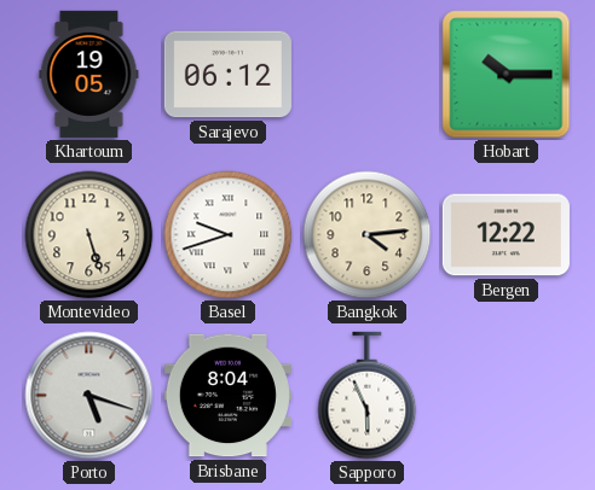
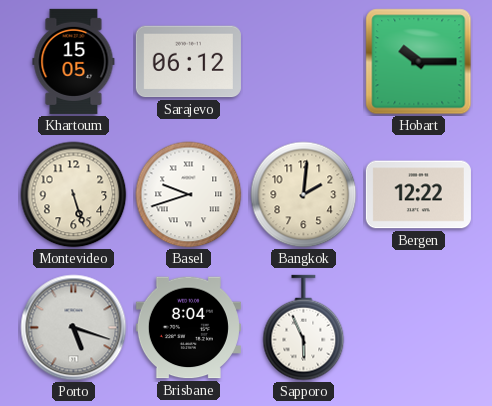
Khartoum: 19:05 -> 15:05
Bangkok: 4:14 -> 2:01
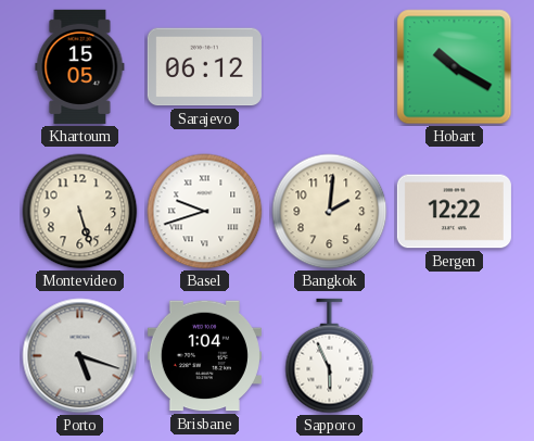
Hobart: 10:15 -> 10:20
Brisbane: 8:04 -> 1:04
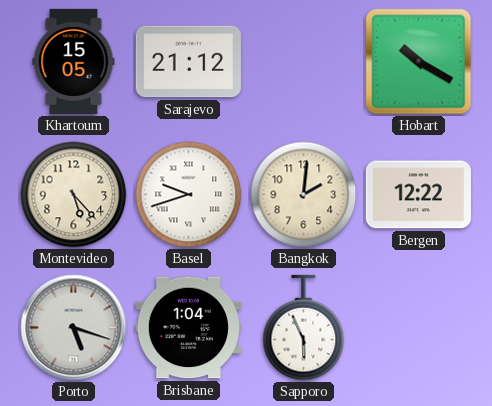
Sarajevo: 06:12 -> 21:12
Montevideo: 5:27 -> 5:23
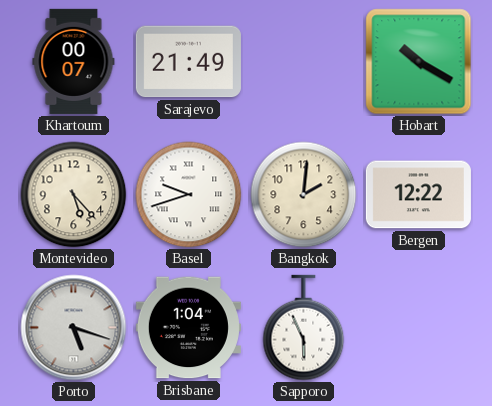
Khartoum: 15:05 -> 00:07
Sarajevo: 21:12 -> 21:49
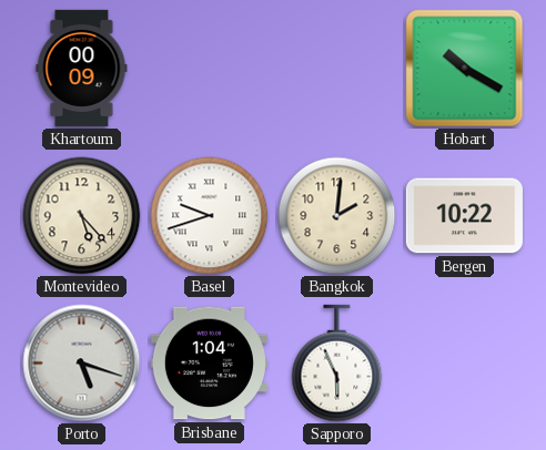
Khartoum: 00:07 -> 00:09
Sarajevo: 21:49 -> none
Bergen: 12:22 -> 10:22
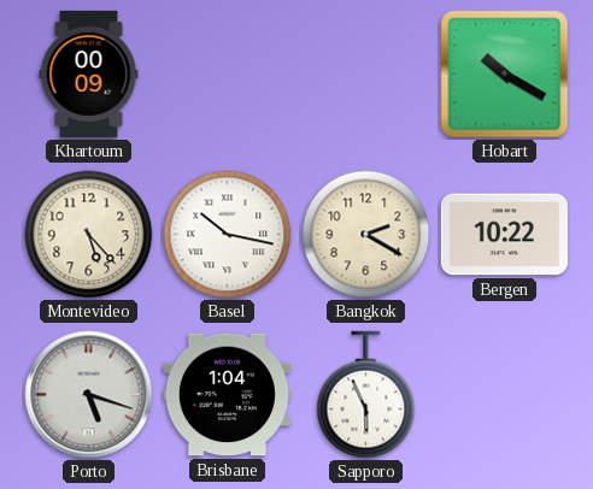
Basel: 9:42 -> 10:17
Bangkok: 2:01 -> 2:20
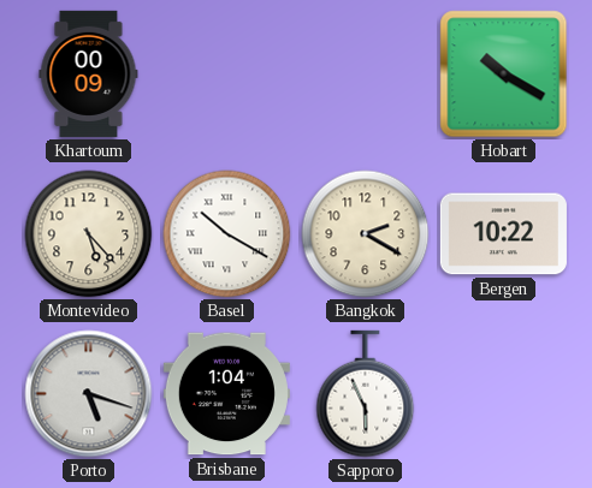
Basel: 10:17 -> 10:20
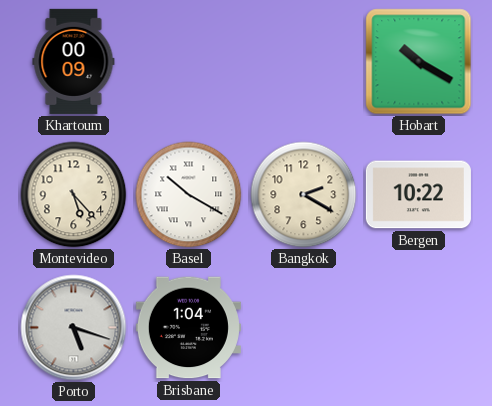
Sapporo: 5:56 -> none
